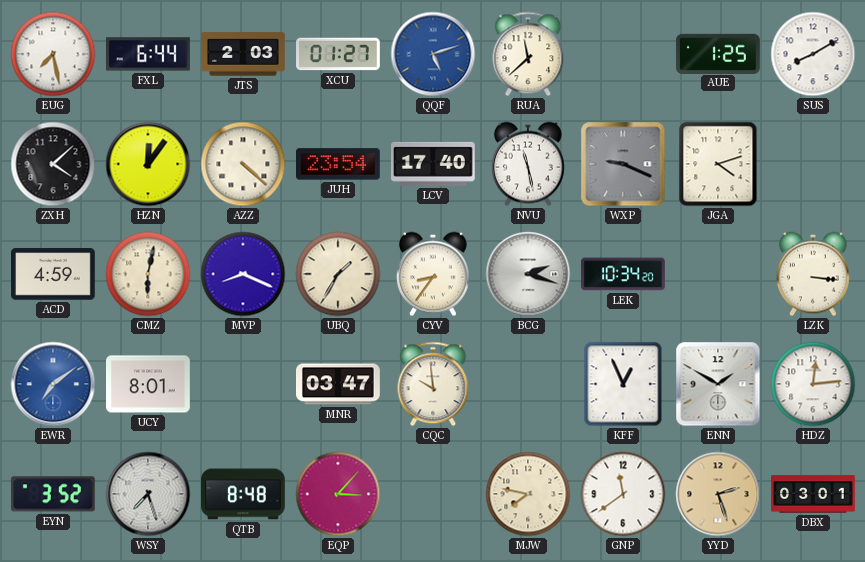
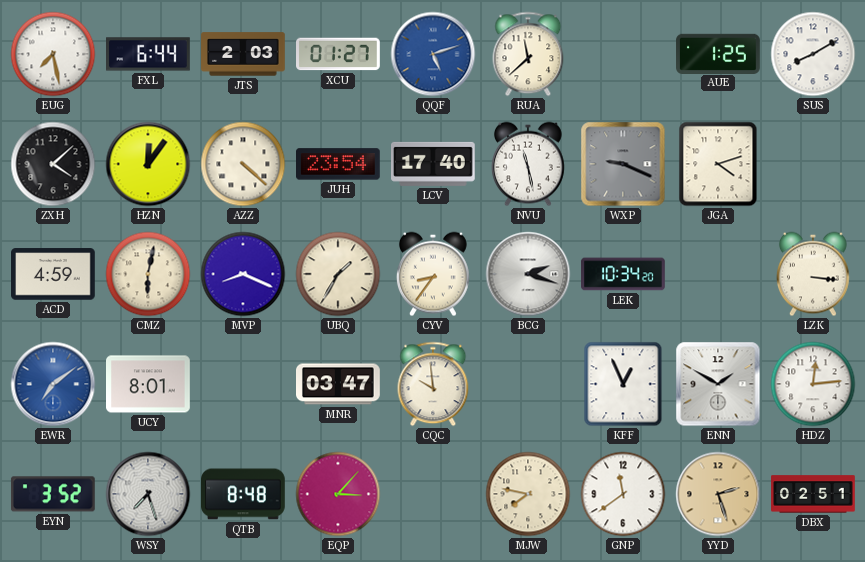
DBX: 03:01 -> 02:51
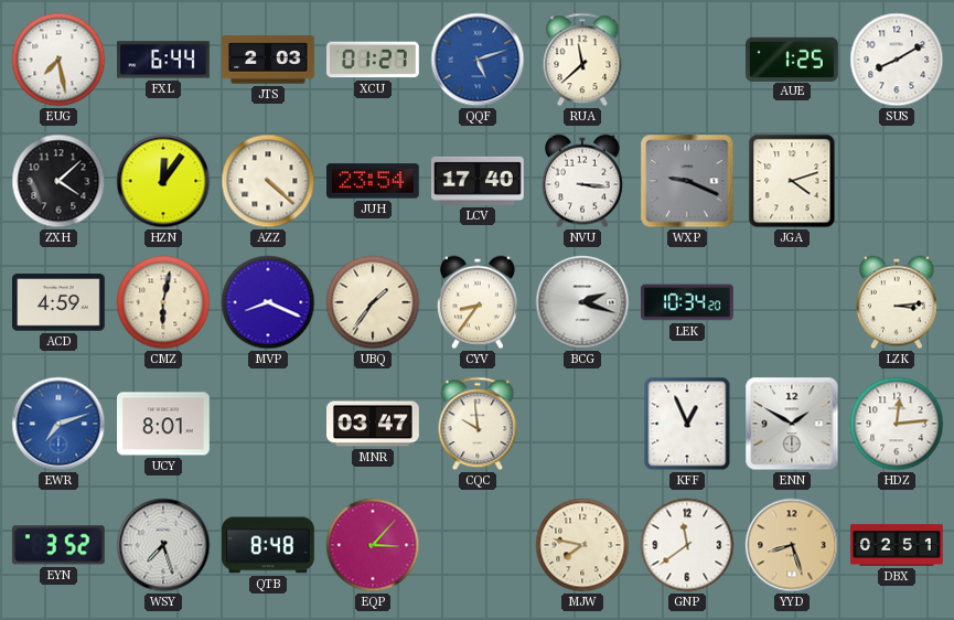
NVU: 11:28 -> 3:16
UBQ: 1:35 -> 1:36
LZK: 3:16 -> 3:14
EWR: 7:09 -> 7:12
YYD: 2:27 -> 8:27
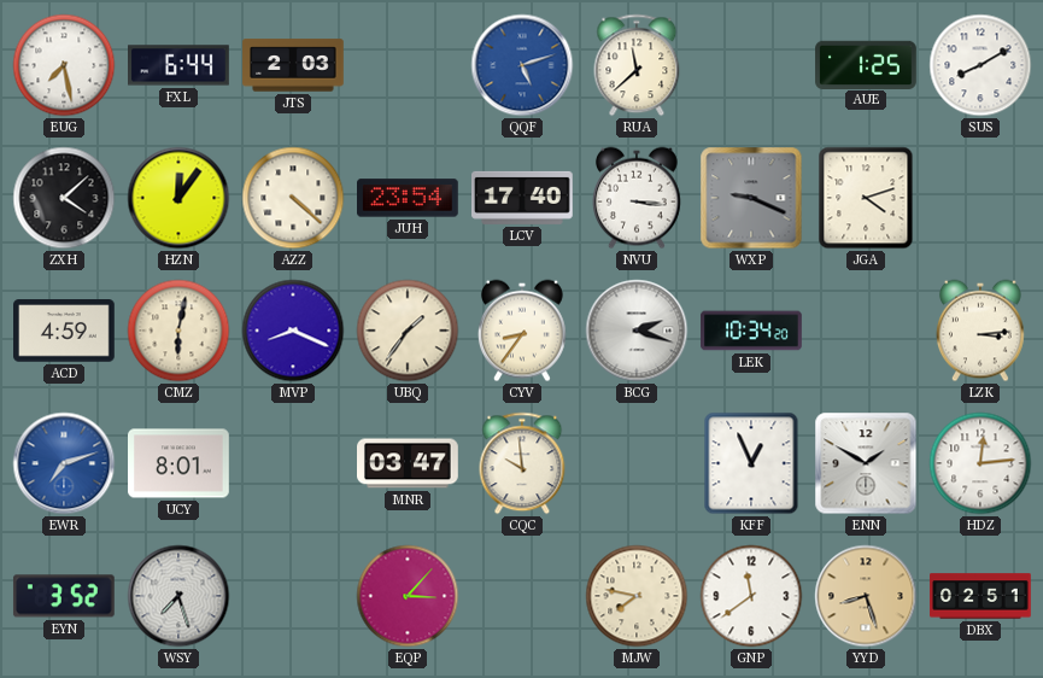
XCU: 01:27 -> none
QTB: 8:48 -> none
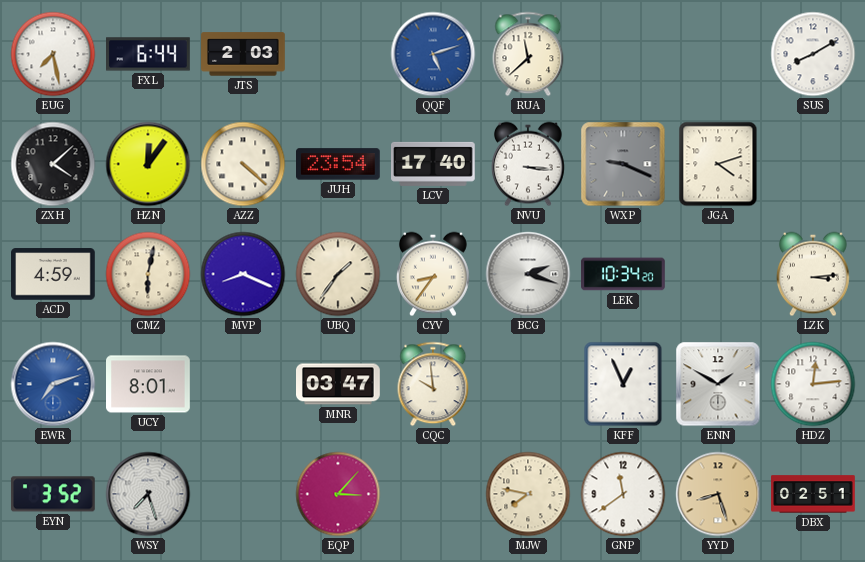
AUE: 1:25 -> none
